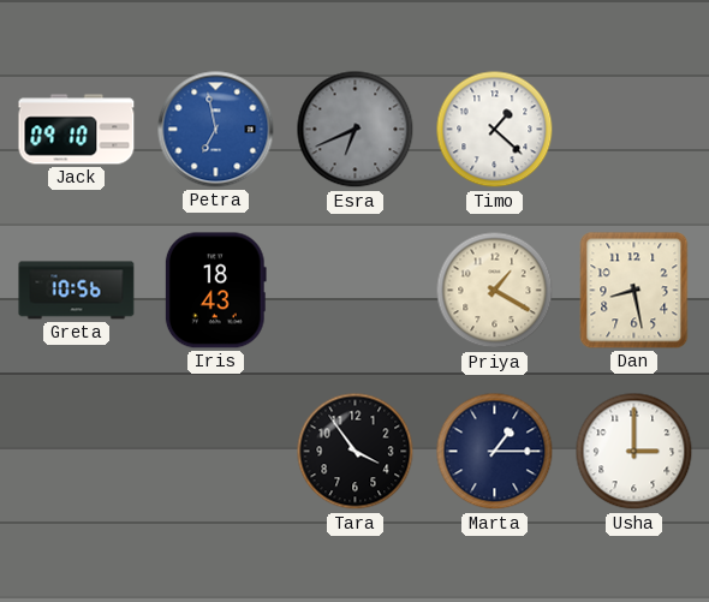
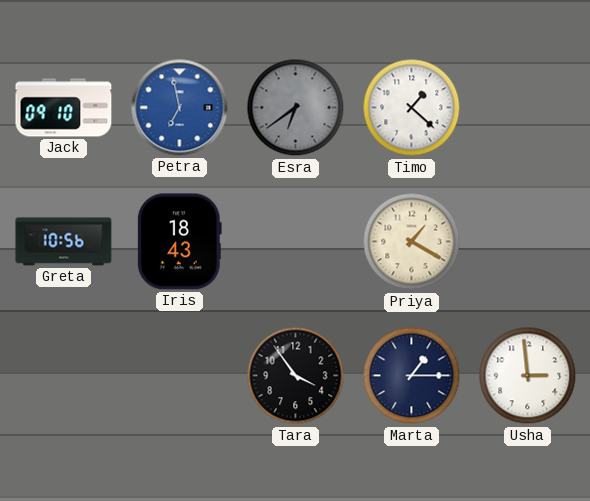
Esra: 6:41 -> 6:39
Dan: 8:28 -> none
Usha: 3:00 -> 2:59
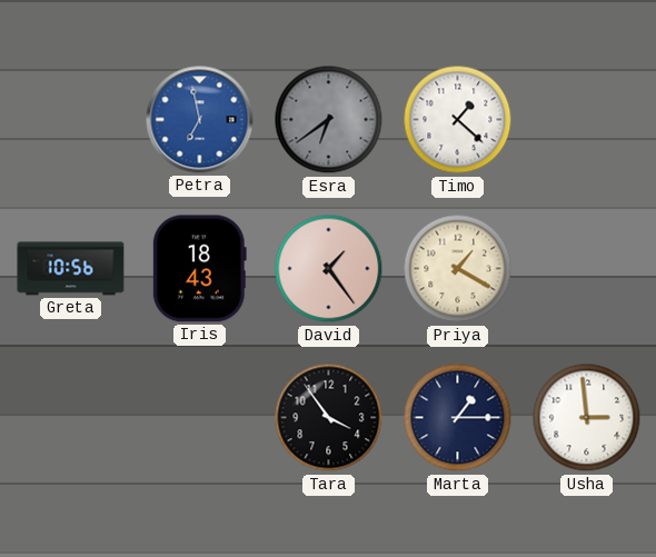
Jack: 09:10 -> none
David: none -> 1:24
